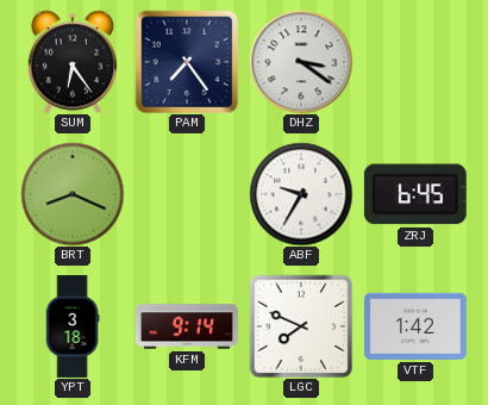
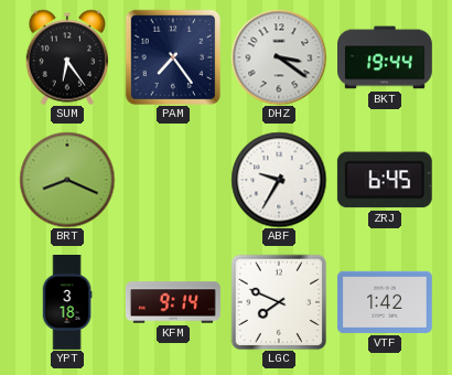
BKT: none -> 19:44
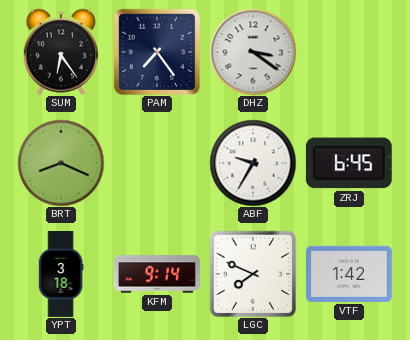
BKT: 19:44 -> none
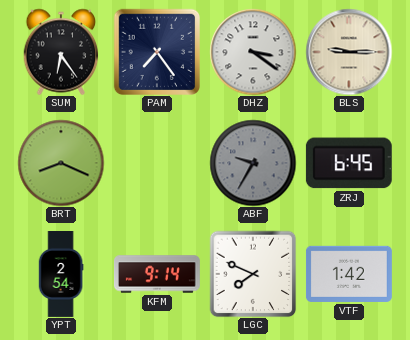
BLS: none -> 9:15
ABF dial: white -> grey
YPT: 3:18 -> 2:54
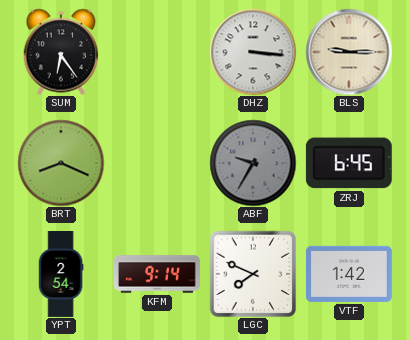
PAM: 7:24 -> none
DHZ: 3:21 -> 3:16
